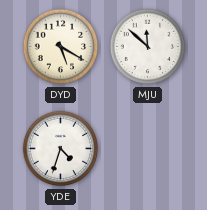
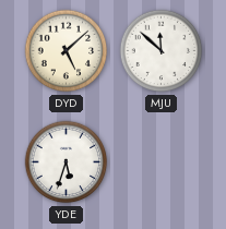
DYD: 5:20 -> 5:08
YDE: 4:33 -> 5:33
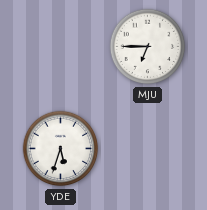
DYD: 5:08 -> none
MJU: 11:52 -> 6:45
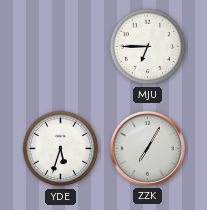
ZZK: none -> 7:05
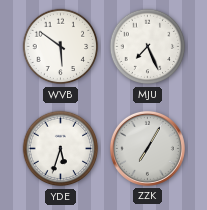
WVB: none -> 5:51
MJU: 6:45 -> 7:26
